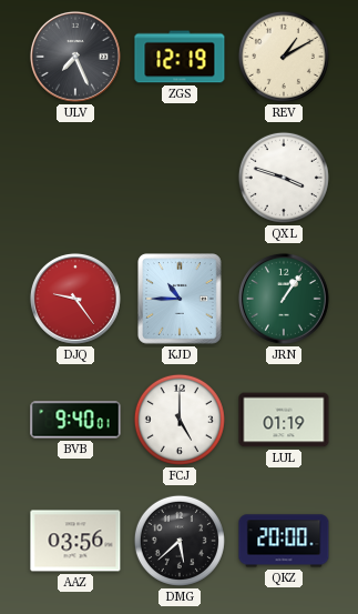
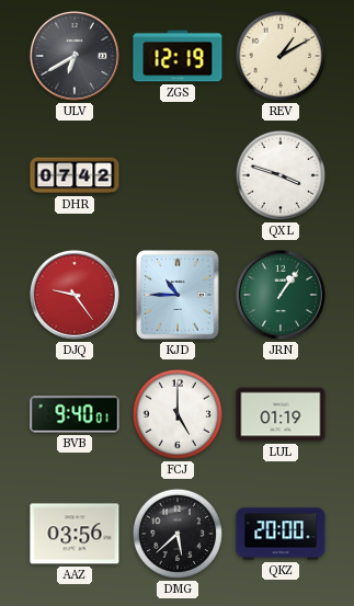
ULV: 7:26 -> 6:40
DHR: none -> 07:42
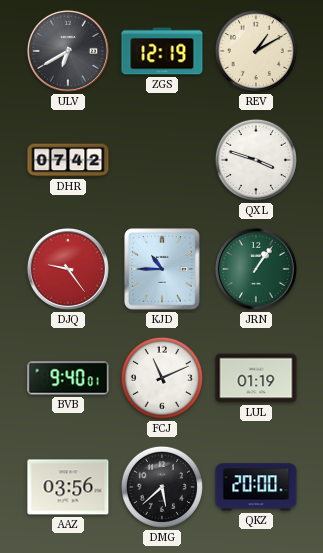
FCJ: 5:00 -> 11:11
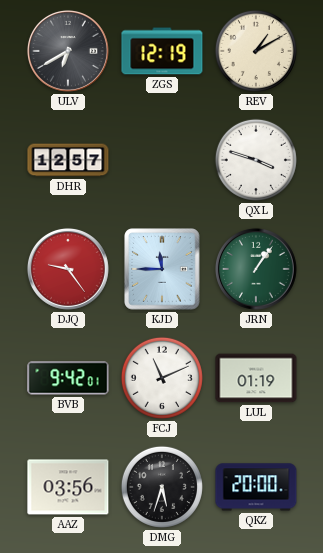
DHR: 07:42 -> 12:57
KJD: 10:45 -> 11:45
BVB: 9:40 -> 9:42
DMG: 5:38 -> 5:33
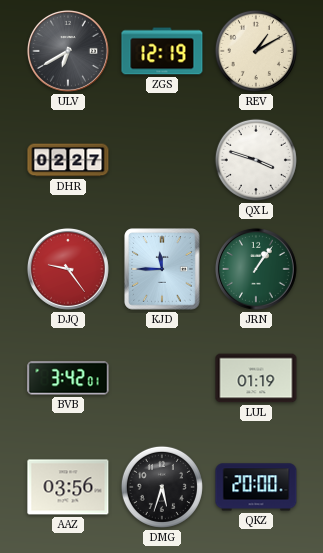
DHR: 12:57 -> 02:27
BVB: 9:42 -> 3:42
FCJ: 11:11 -> none
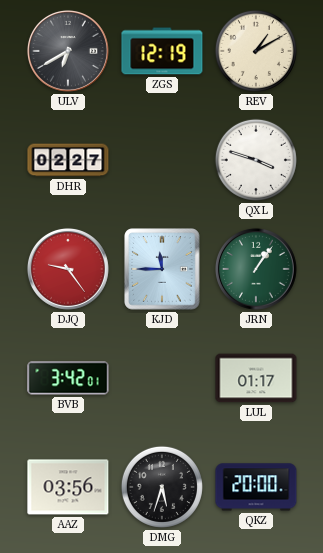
LUL: 01:19 -> 01:17
